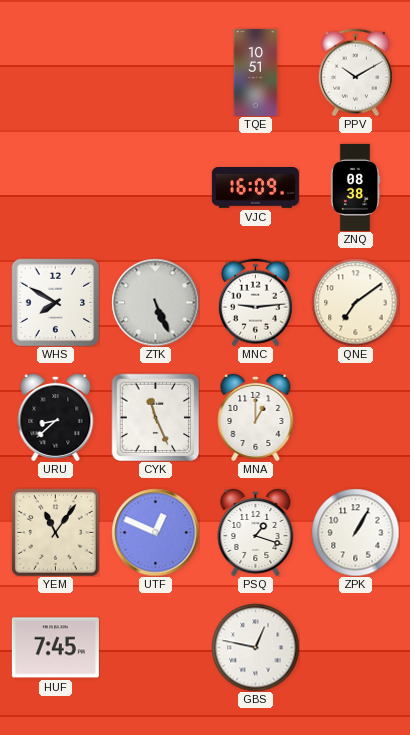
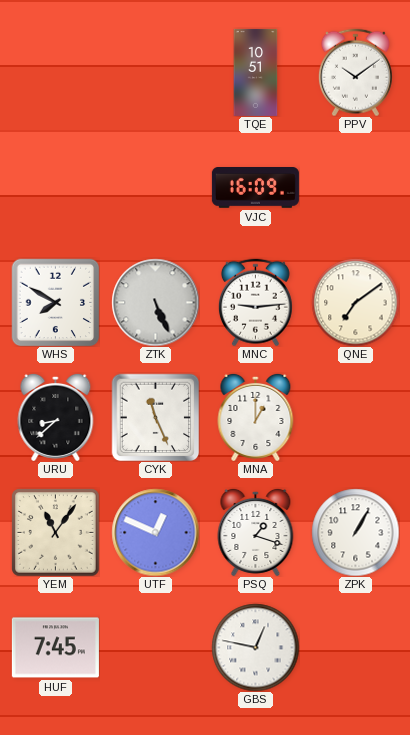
PPV: 10:10 -> 10:09
ZNQ: 08:38 -> none
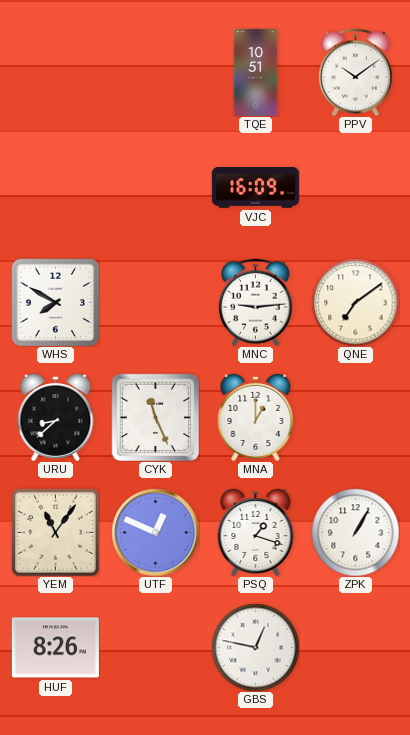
ZTK: 5:26 -> none
HUF: 7:45 -> 8:26
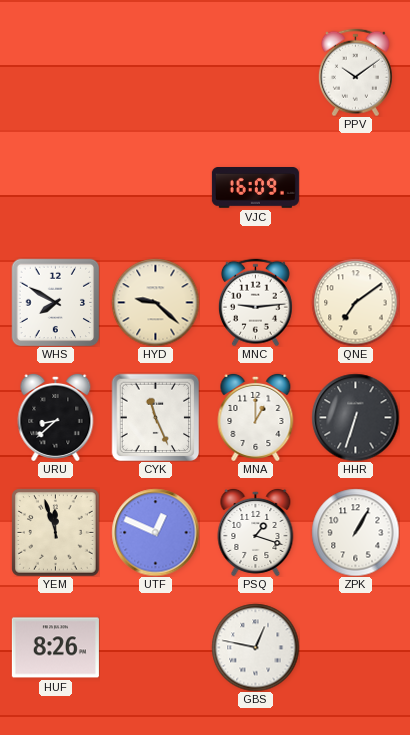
TQE: 10:51 -> none
HYD: none -> 9:22
HHR: none -> 6:33
YEM: 11:06 -> 11:57
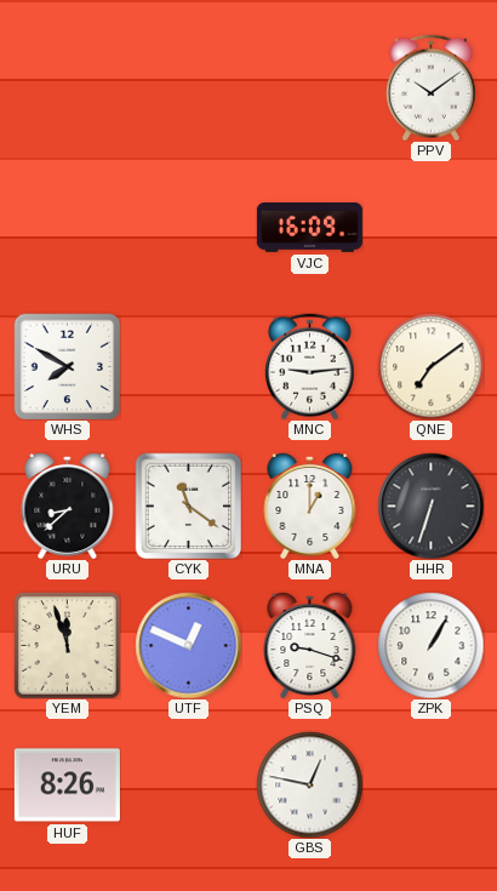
HYD: 9:22 -> none
CYK: 11:26 -> 11:21
PSQ: 1:18 -> 9:18
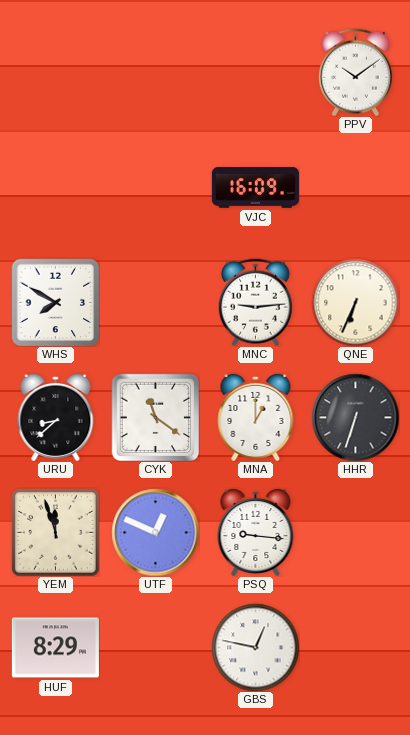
QNE: 7:09 -> 6:34
PSQ: 9:18 -> 9:16
ZPK: 1:05 -> none
HUF: 8:26 -> 8:29
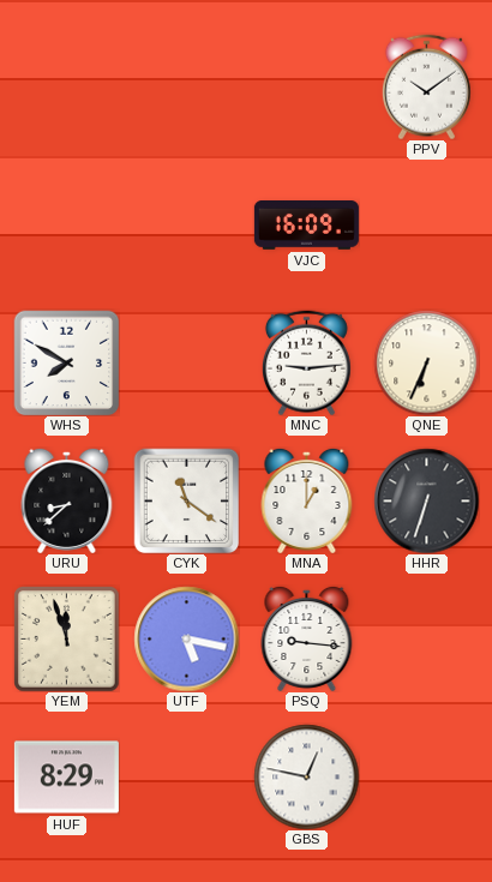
UTF: 12:49 -> 5:17
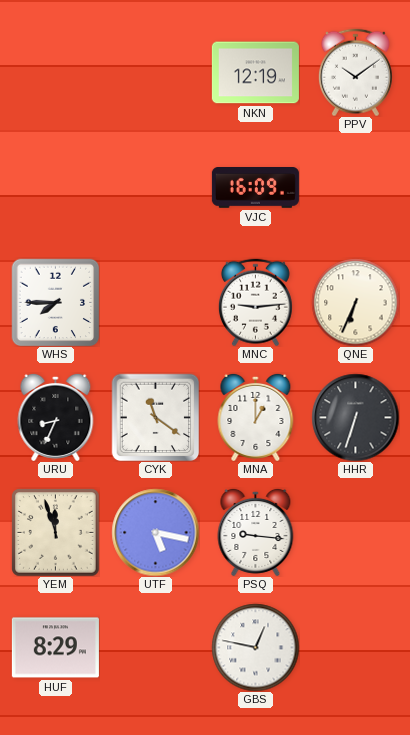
NKN: none -> 12:19
WHS: 7:50 -> 7:45
URU: 8:38 -> 8:34
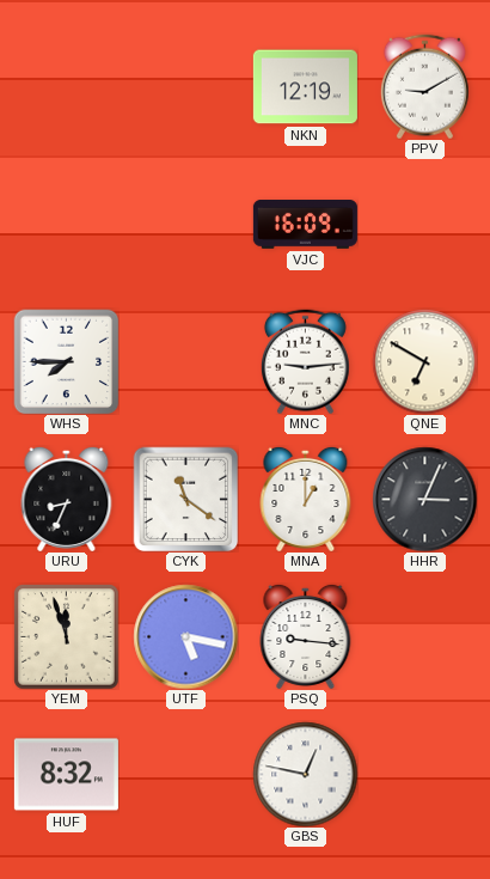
PPV: 10:09 -> 9:10
QNE: 6:34 -> 6:50
HHR: 6:33 -> 3:04
HUF: 8:29 -> 8:32
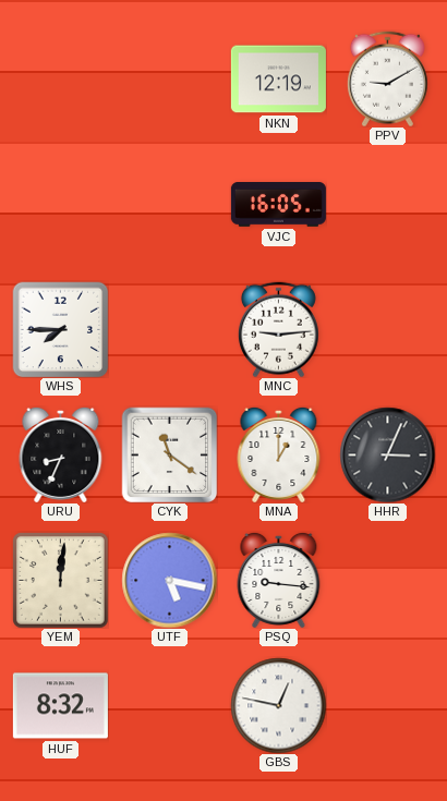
VJC: 16:09 -> 16:05
QNE: 6:50 -> none
YEM: 11:57 -> 12:01
